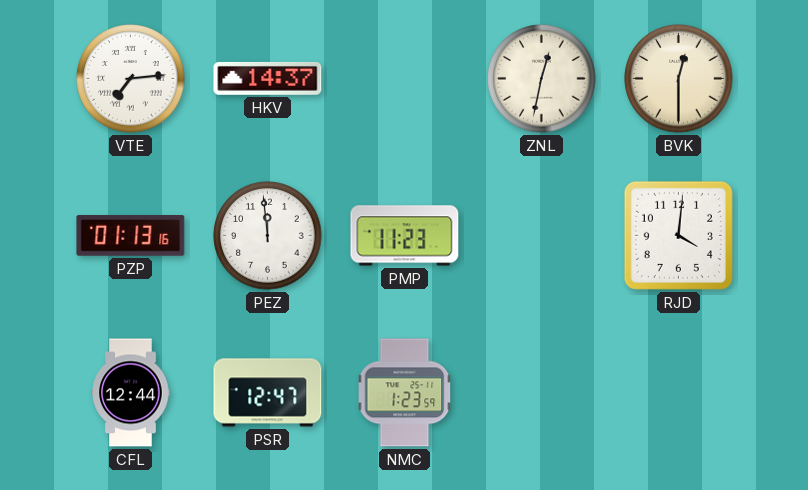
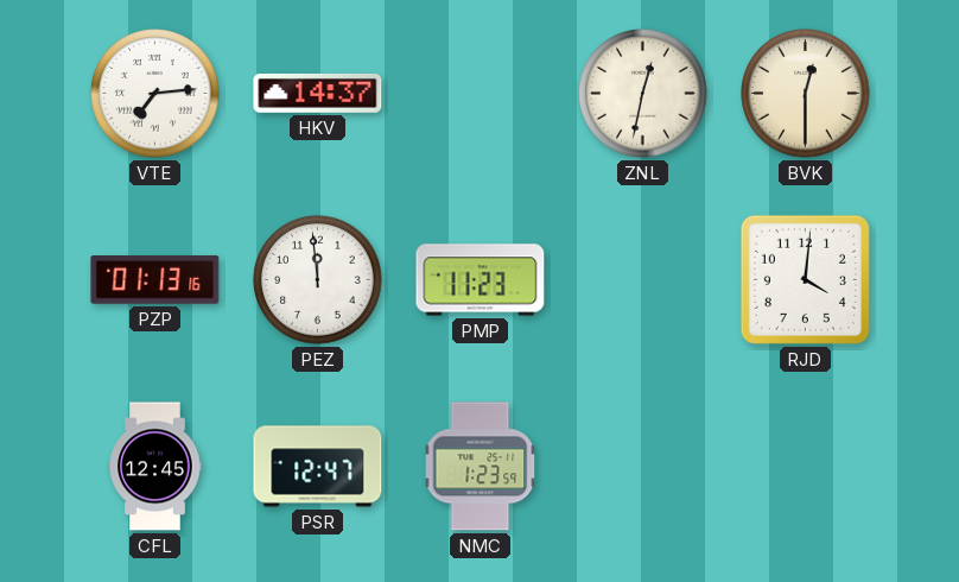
CFL: 12:44 -> 12:45
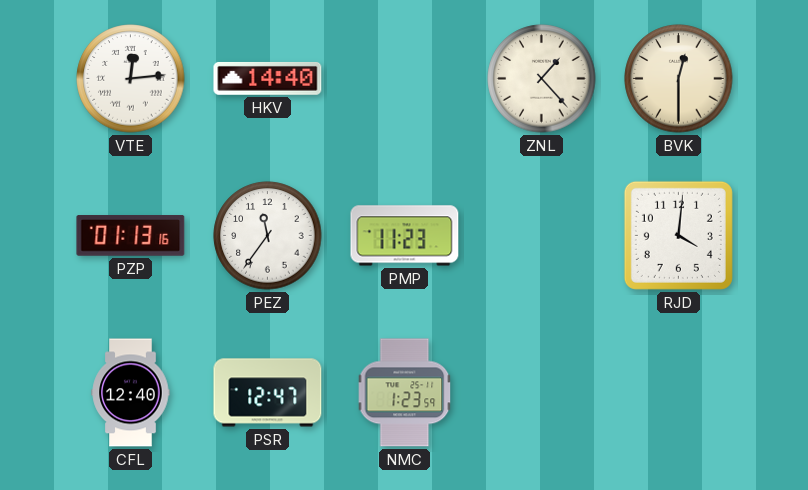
VTE: 7:14 -> 12:14
HKV: 14:37 -> 14:40
ZNL: 12:32 -> 1:23
PEZ: 11:59 -> 11:36
CFL: 12:45 -> 12:40
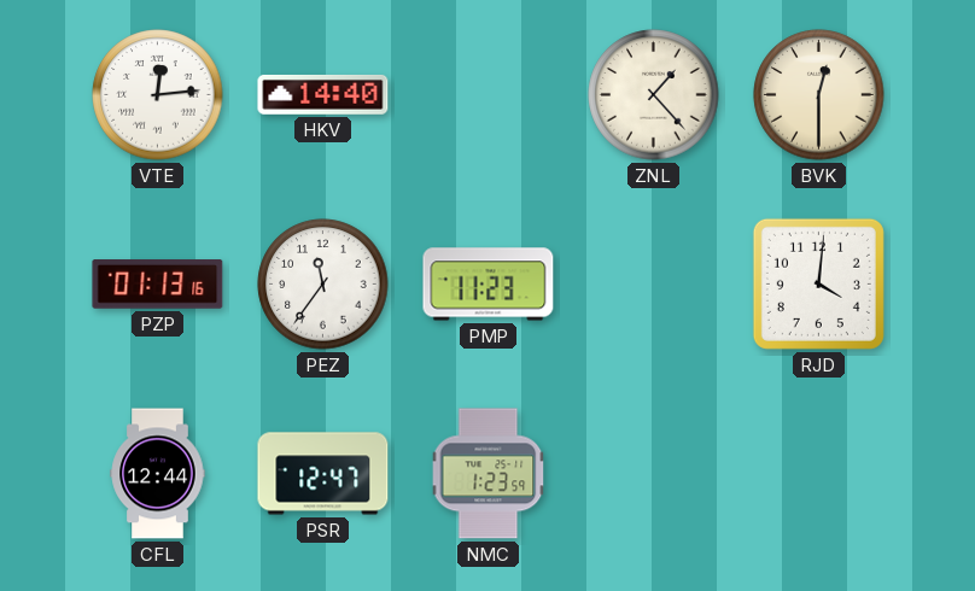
CFL: 12:40 -> 12:44
